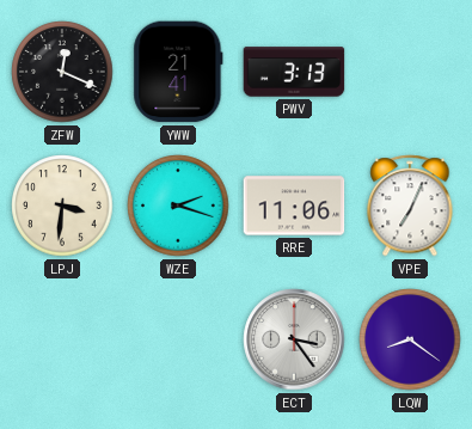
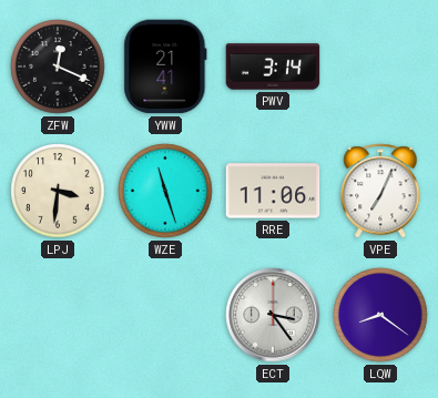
PWV: 3:13 -> 3:14
WZE: 2:18 -> 11:27
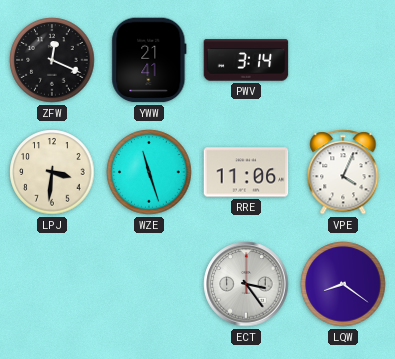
VPE: 7:04 -> 4:04
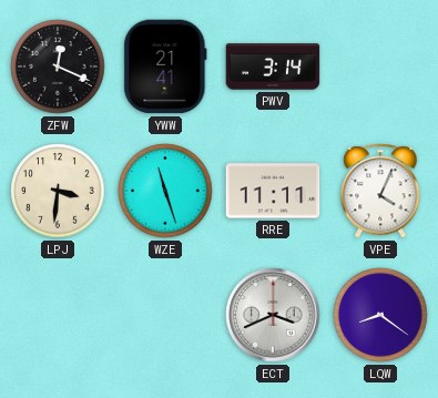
RRE: 11:06 -> 11:11
ECT: 3:24 -> 3:41
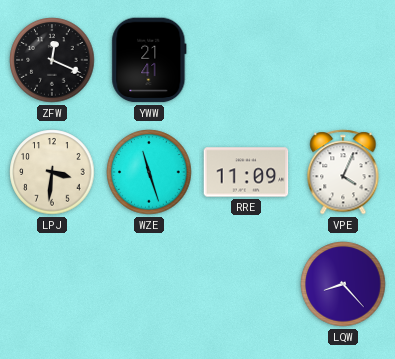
PWV: 3:14 -> none
RRE: 11:11 -> 11:09
ECT: 3:41 -> none
LQW: 8:21 -> 8:23
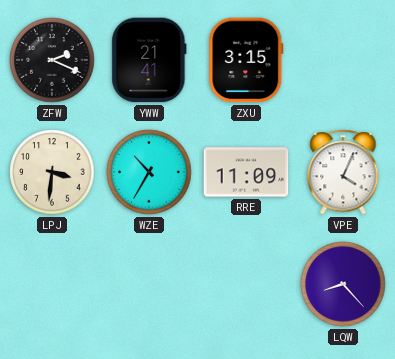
ZFW: 12:19 -> 2:19
ZXU: none -> 3:15
WZE: 11:27 -> 10:35
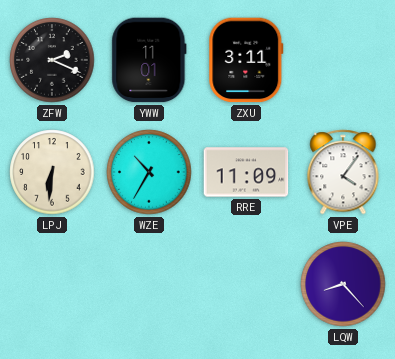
YWW: 21:41 -> 11:01
ZXU: 3:15 -> 3:11
LPJ: 3:31 -> 6:31
VPE: 4:04 -> 4:06
